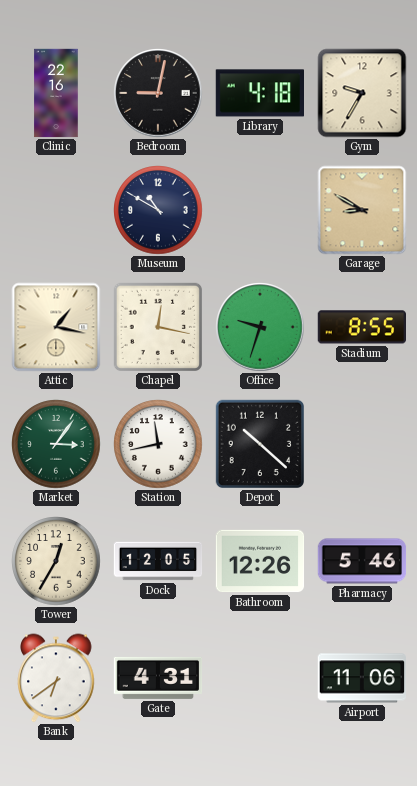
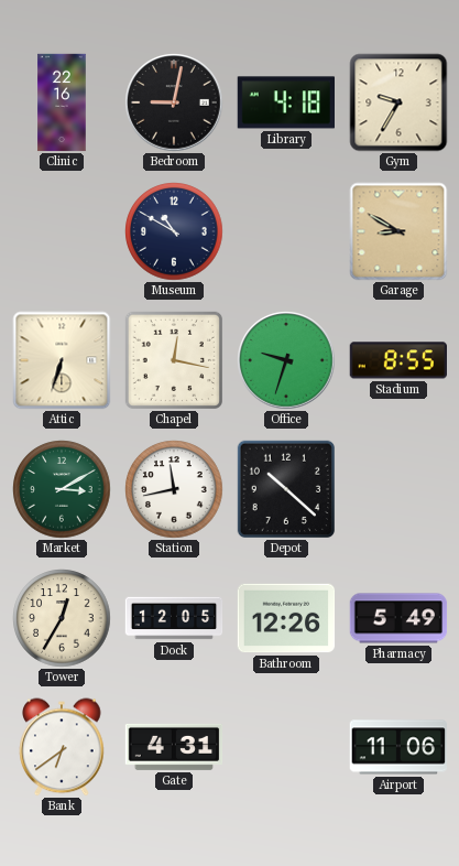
Attic: 1:17 -> 6:33
Market: 3:06 -> 3:10
Pharmacy: 5:46 -> 5:49
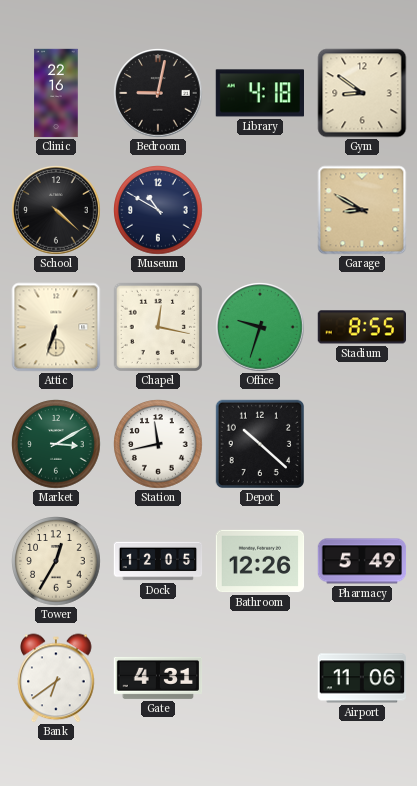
Gym: 9:35 -> 8:51
School: none -> 4:22
